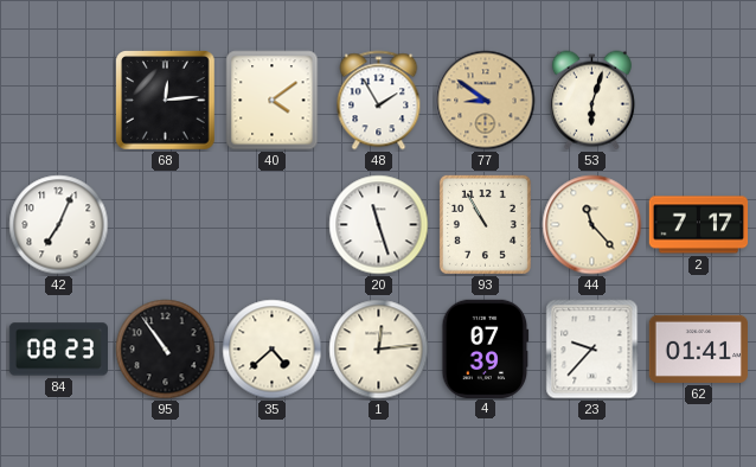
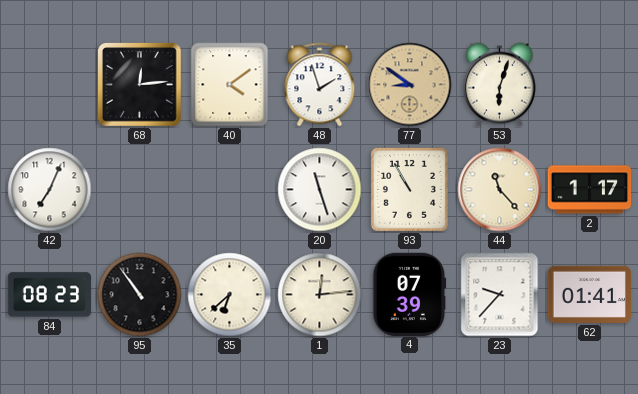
48: 1:55 -> 1:57
2: 7:17 -> 1:17
35: 4:38 -> 6:38
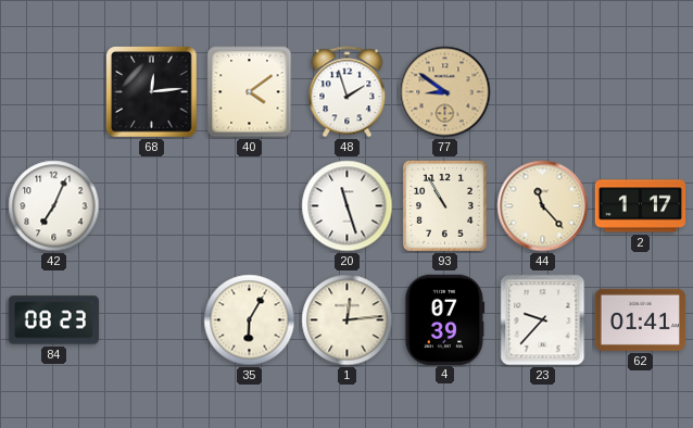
53: 6:03 -> none
95: 10:54 -> none
35: 6:38 -> 6:05
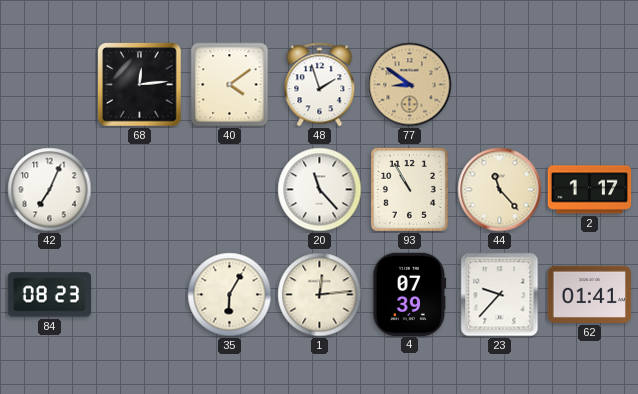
20: 11:27 -> 11:23
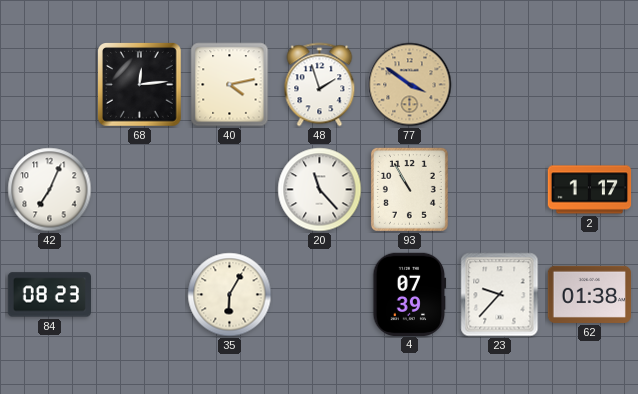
40: 4:09 -> 4:13
77: 8:51 -> 3:51
44: 11:23 -> none
1: 12:14 -> none
62: 01:41 -> 01:38
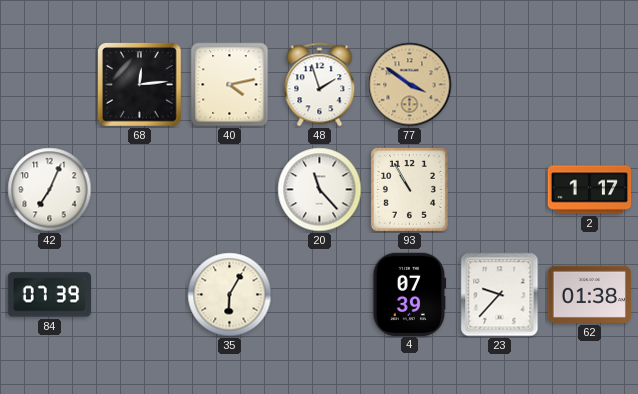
84: 08:23 -> 07:39
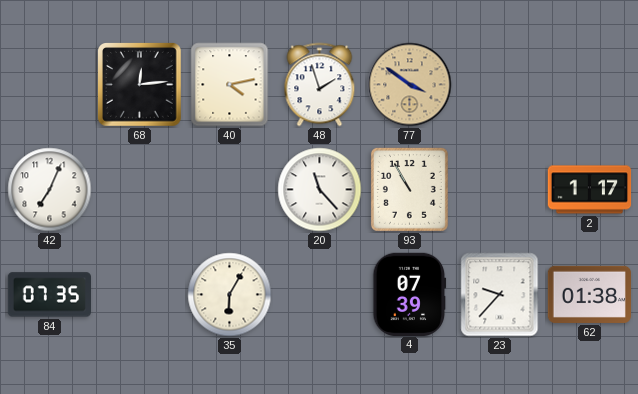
84: 07:39 -> 07:35
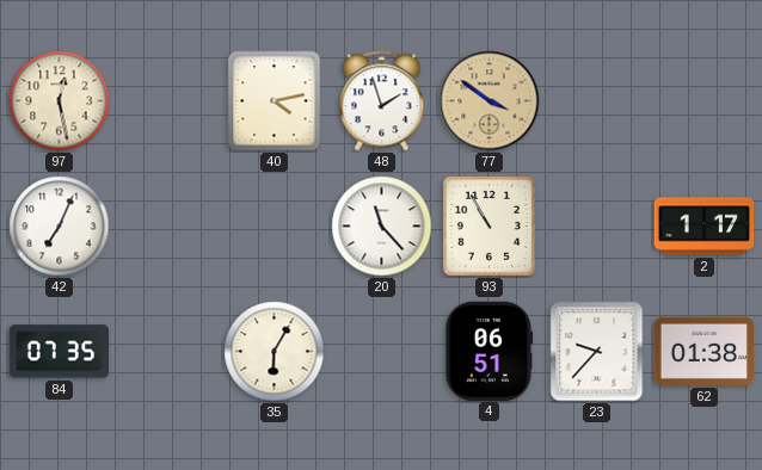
97: none -> 12:28
68: 12:14 -> none
4: 07:39 -> 06:51
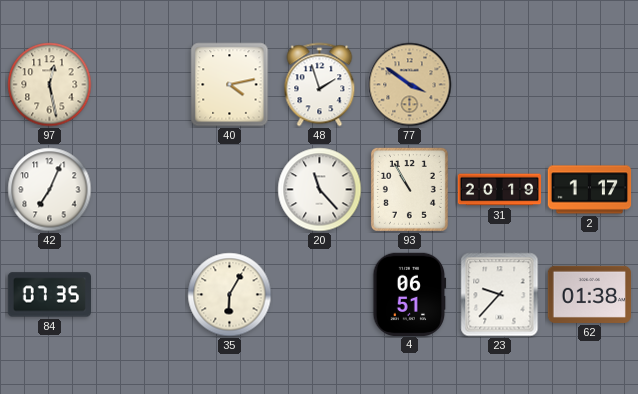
31: none -> 20:19
